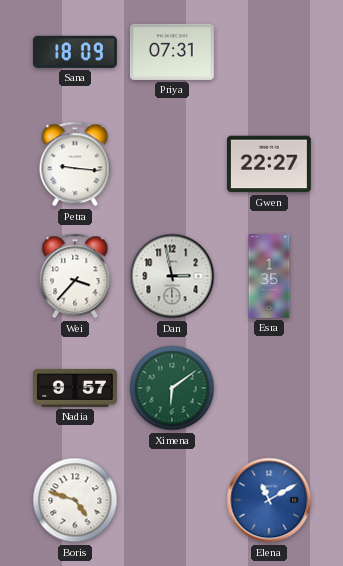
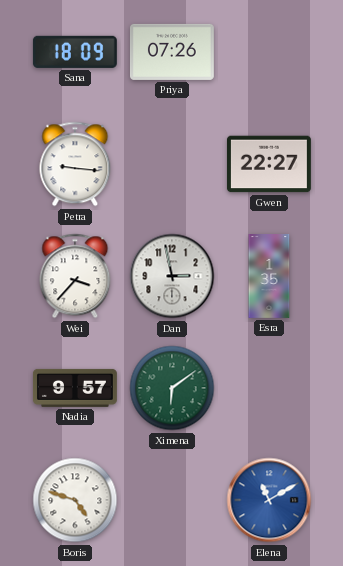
Priya: 07:31 -> 07:26
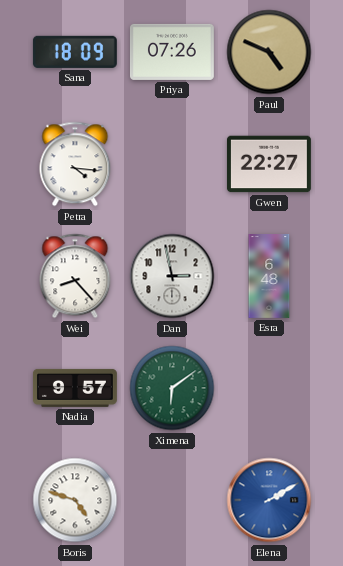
Paul: none -> 4:49
Petra: 9:16 -> 4:16
Wei: 3:37 -> 8:23
Esra: 1:35 -> 6:48
Elena: 11:10 -> 2:10
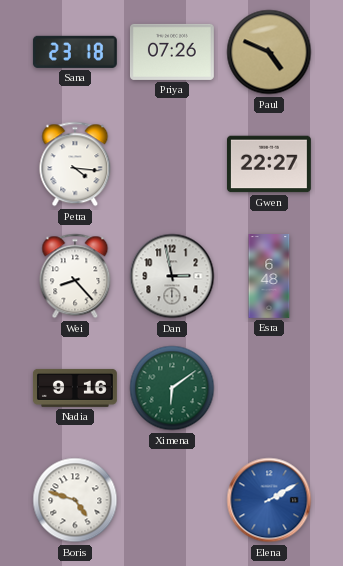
Sana: 18:09 -> 23:18
Nadia: 9:57 -> 9:16
